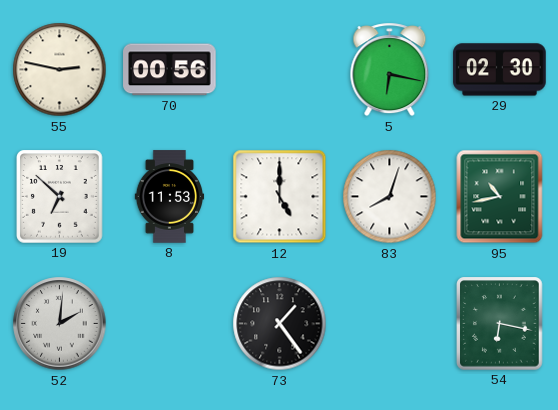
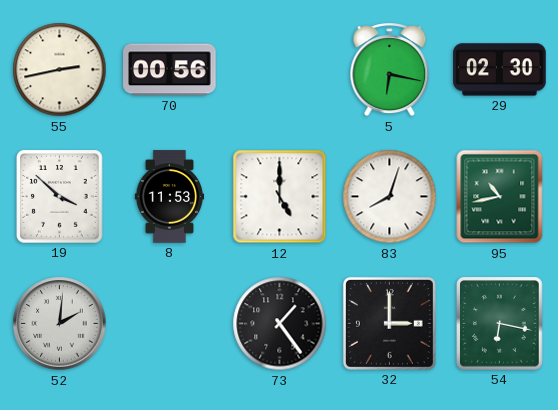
55: 2:47 -> 2:43
19: 6:52 -> 3:52
32: none -> 3:00
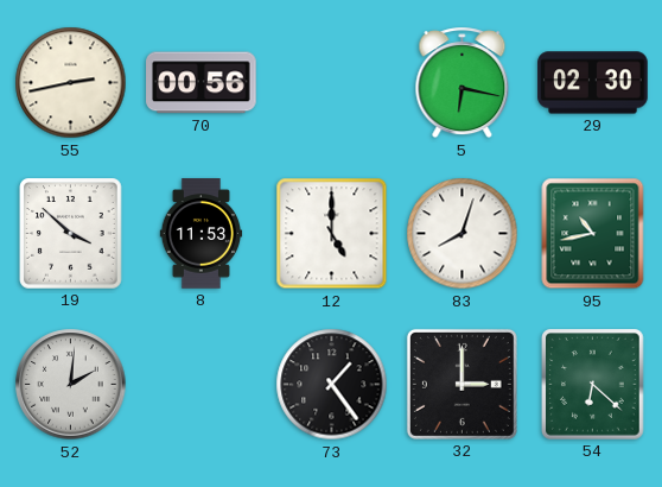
54: 6:17 -> 6:22
